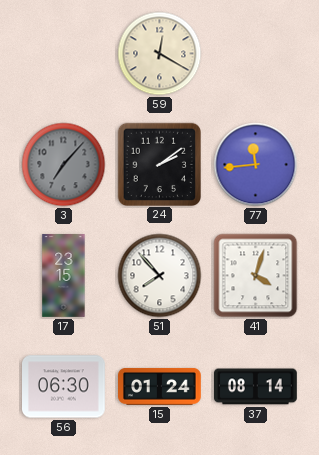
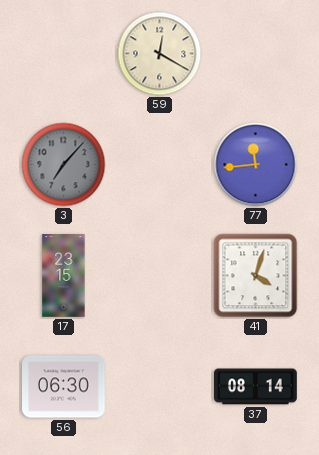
24: 2:09 -> none
51: 7:53 -> none
15: 01:24 -> none
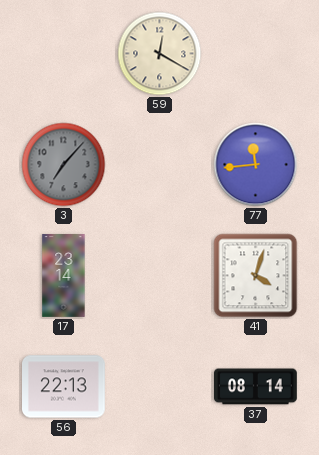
17: 23:15 -> 23:14
56: 06:30 -> 22:13
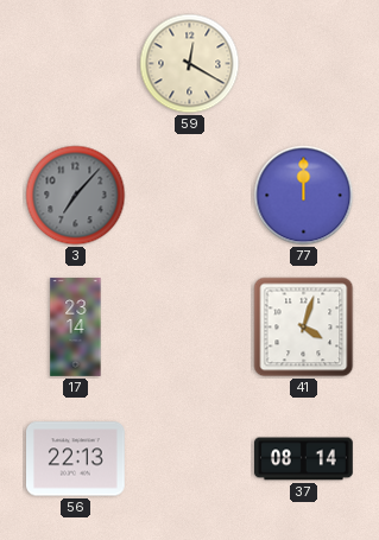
77: 11:44 -> 12:00
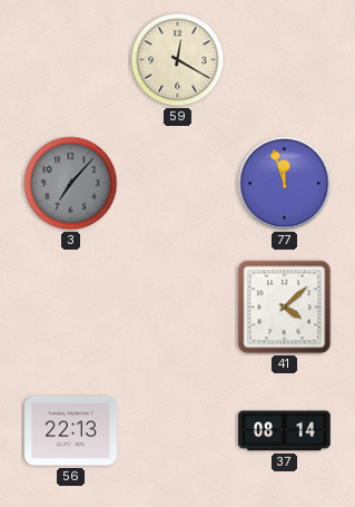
77: 12:00 -> 11:57
17: 23:14 -> none
41: 4:03 -> 4:08
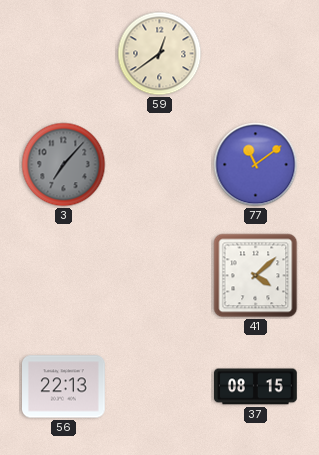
59: 12:20 -> 12:39
77: 11:57 -> 11:09
37: 08:14 -> 08:15
